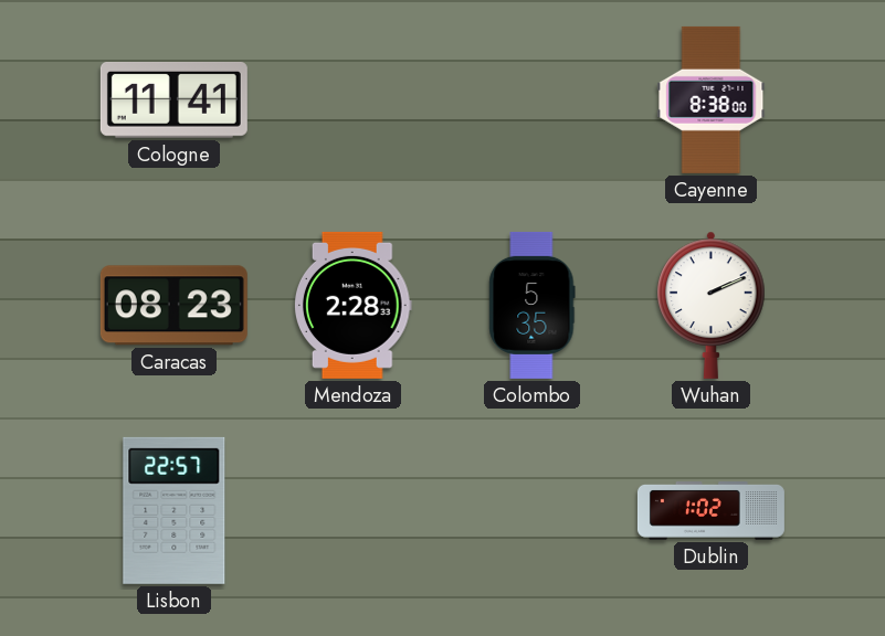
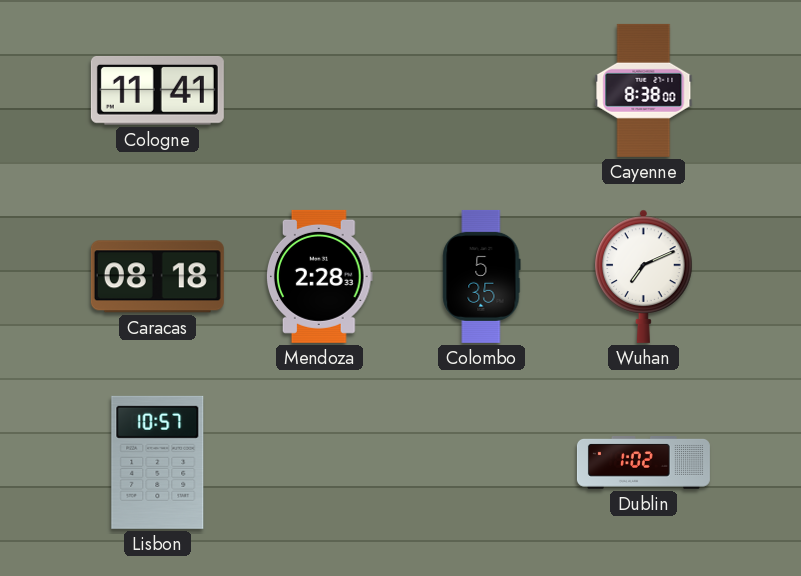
Caracas: 08:23 -> 08:18
Wuhan: 2:11 -> 7:11
Lisbon: 22:57 -> 10:57
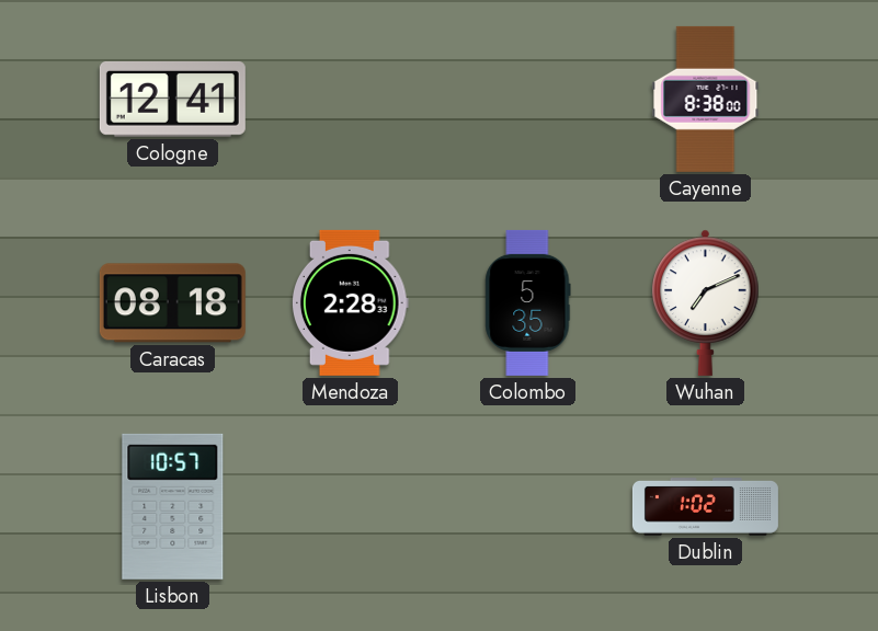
Cologne: 11:41 -> 12:41
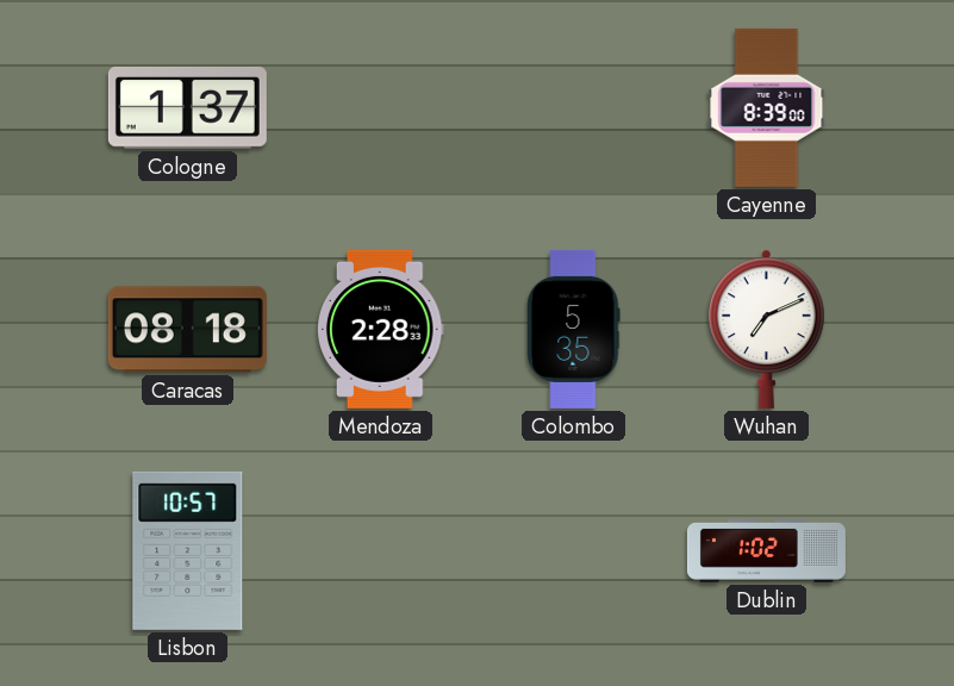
Cologne: 12:41 -> 1:37
Cayenne: 8:38 -> 8:39
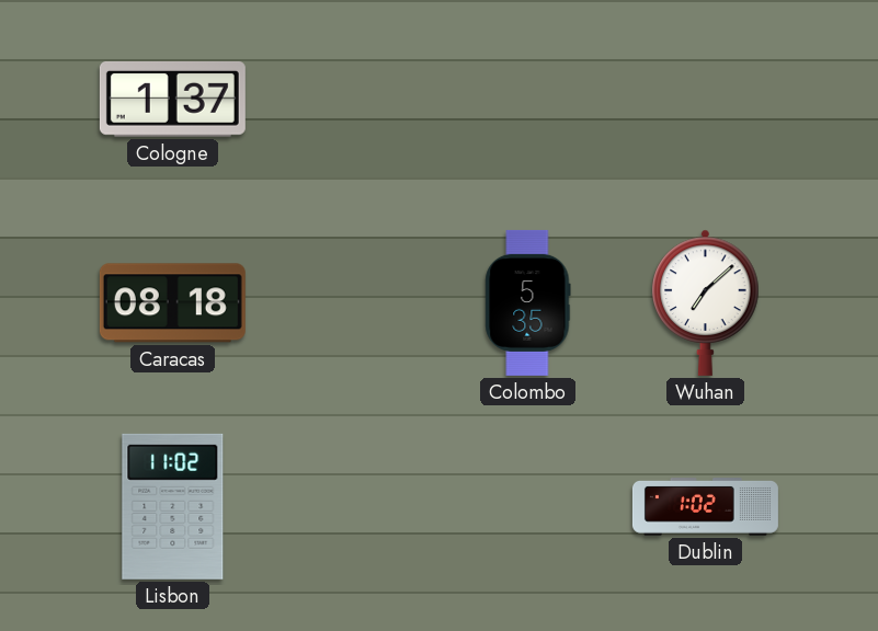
Cayenne: 8:39 -> none
Mendoza: 2:28 -> none
Wuhan: 7:11 -> 7:08
Lisbon: 10:57 -> 11:02
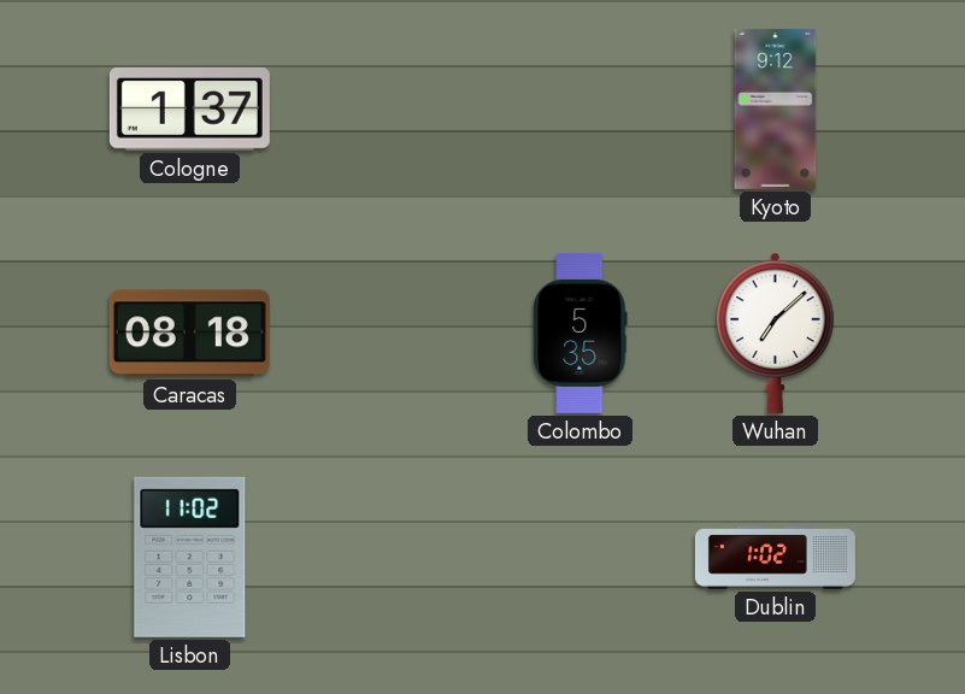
Kyoto: none -> 9:12
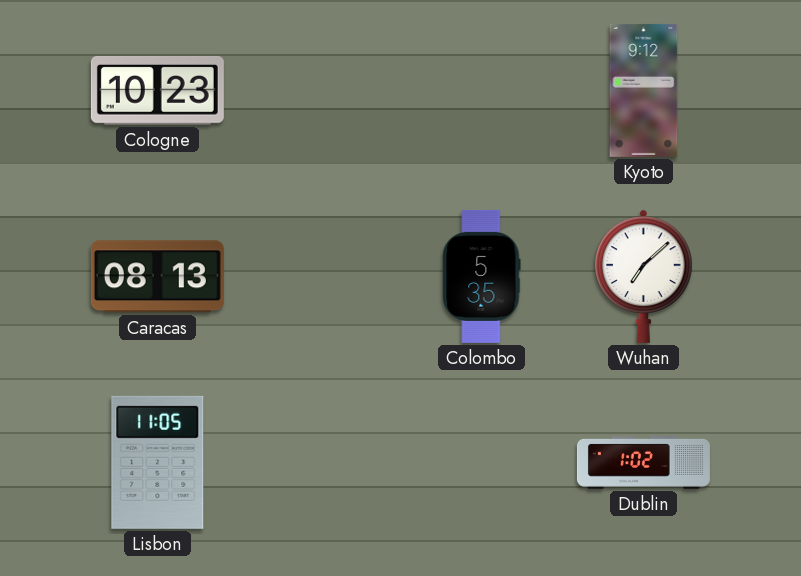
Cologne: 1:37 -> 10:23
Caracas: 08:18 -> 08:13
Lisbon: 11:02 -> 11:05
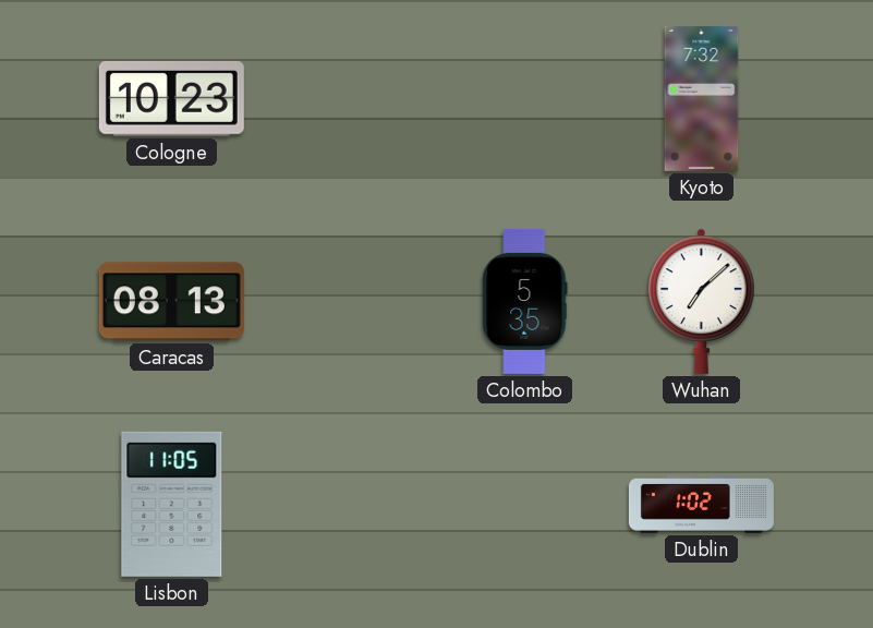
Kyoto: 9:12 -> 7:32
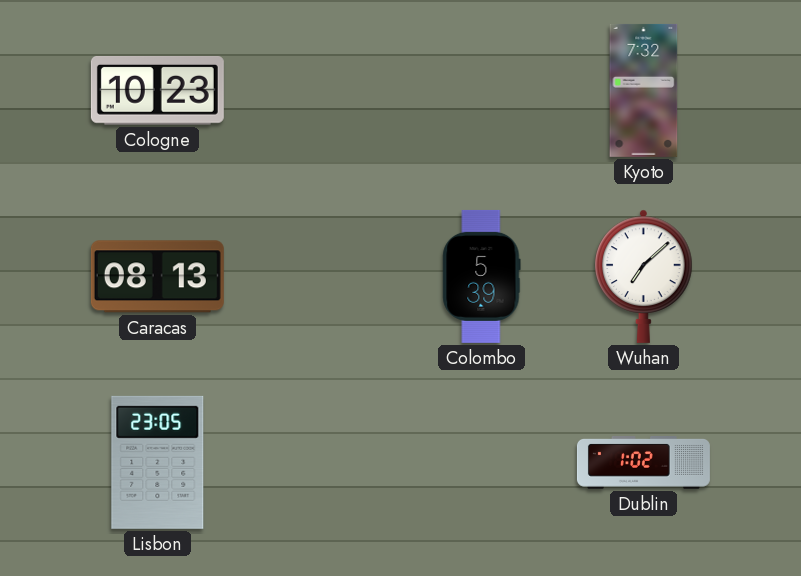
Colombo: 5:35 -> 5:39
Lisbon: 11:05 -> 23:05
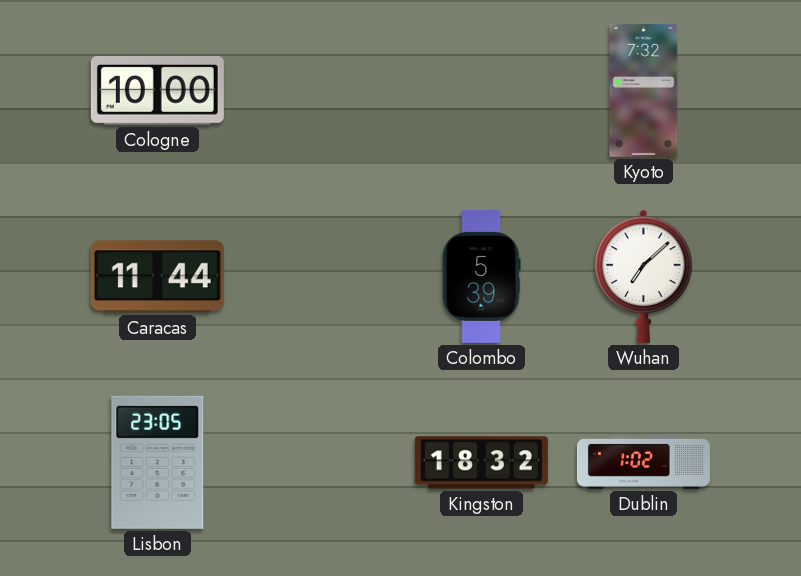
Cologne: 10:23 -> 10:00
Caracas: 08:13 -> 11:44
Kingston: none -> 18:32
